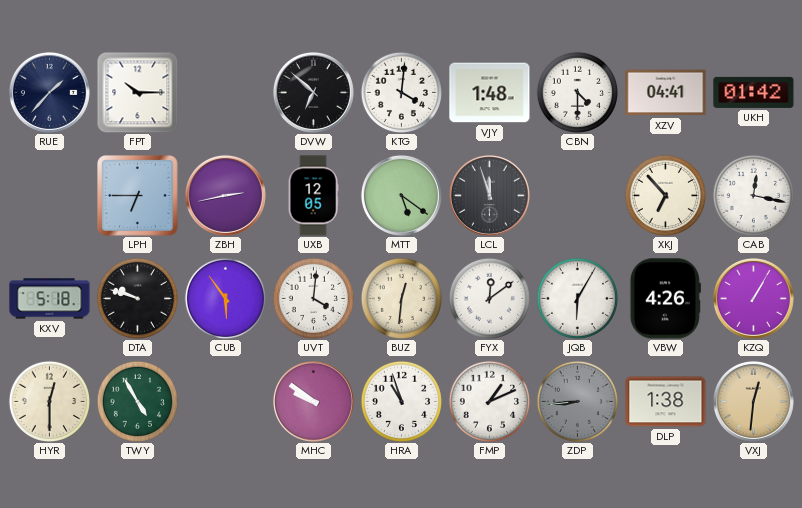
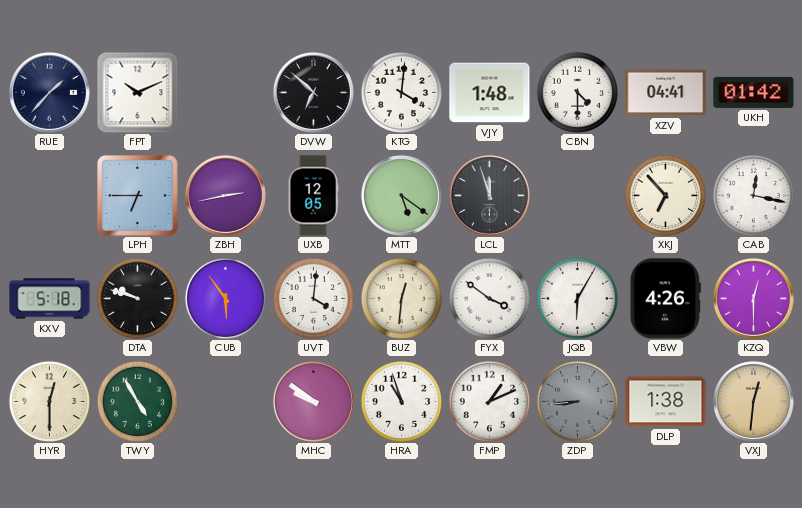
FPT: 10:15 -> 10:11
FYX: 12:09 -> 3:51
KZQ: 1:05 -> 12:30
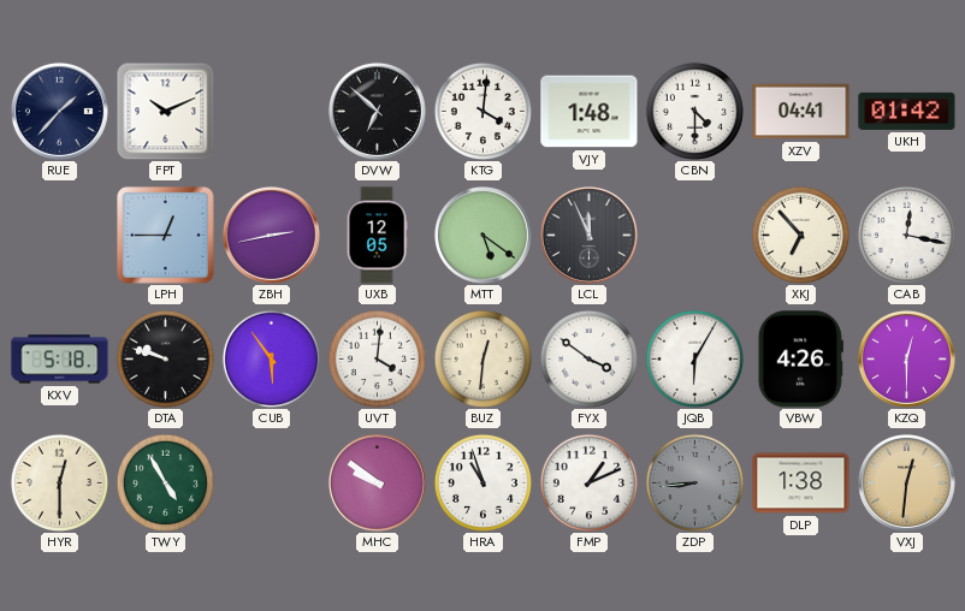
LPH: 6:45 -> 12:45
LCL: 11:57 -> 11:56
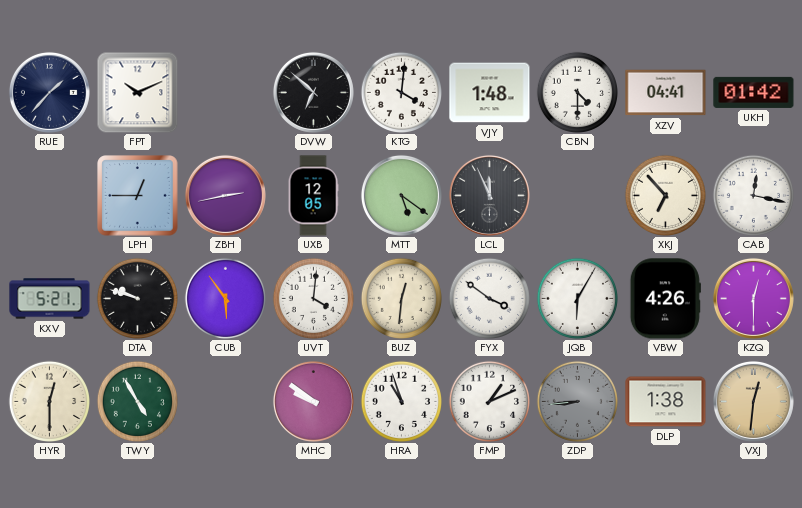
KXV: 5:18 -> 5:21
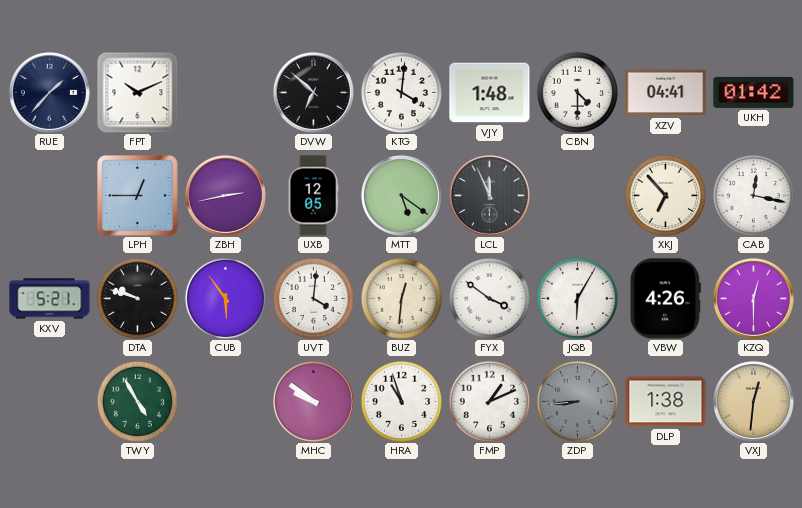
HYR: 12:30 -> none
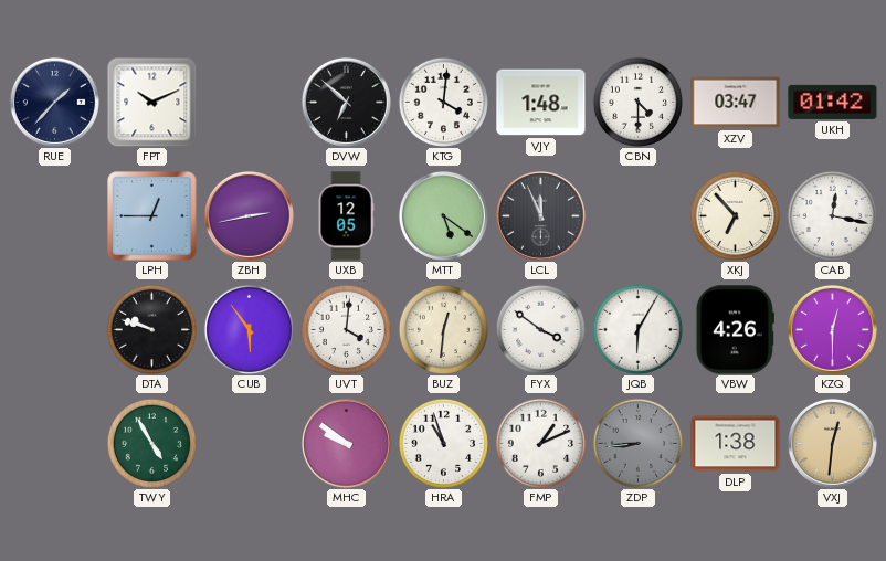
XZV: 04:41 -> 03:47
KXV: 5:21 -> none
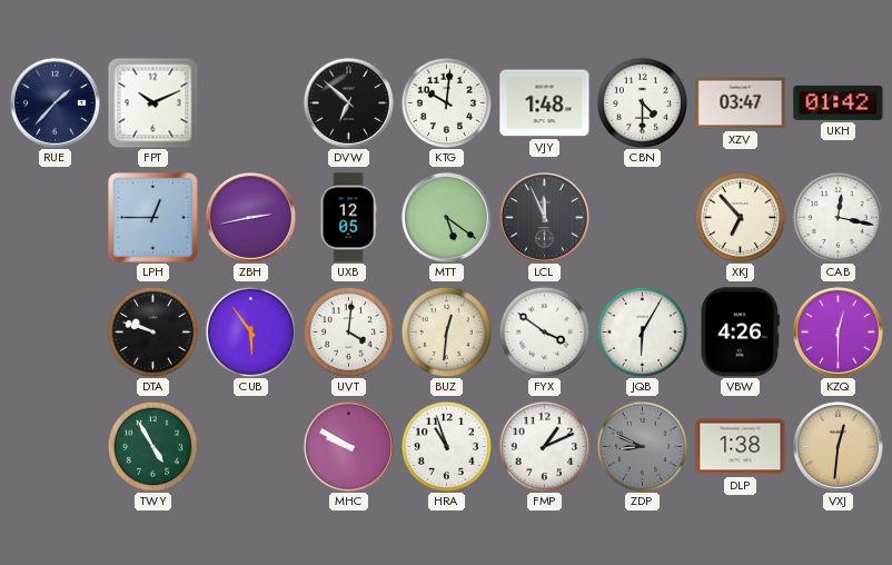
KTG: 4:01 -> 10:01
MHC: 9:51 -> 9:50
ZDP: 8:44 -> 8:49
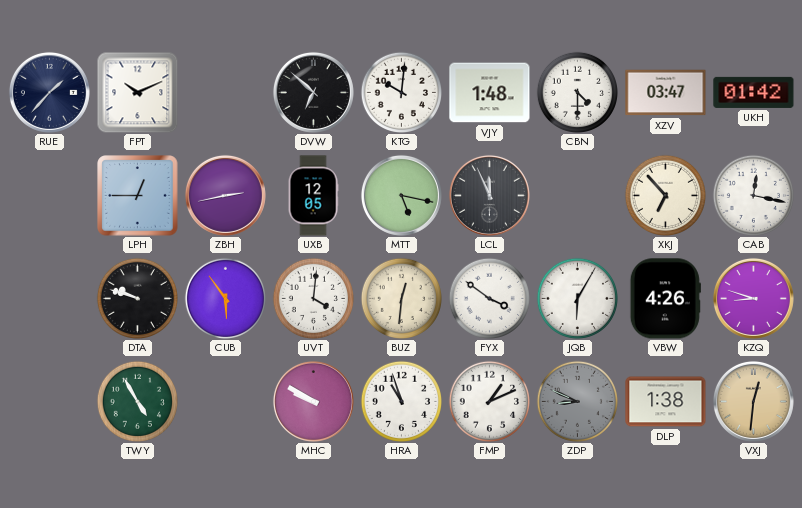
MTT: 5:21 -> 5:17
KZQ: 12:30 -> 8:48
